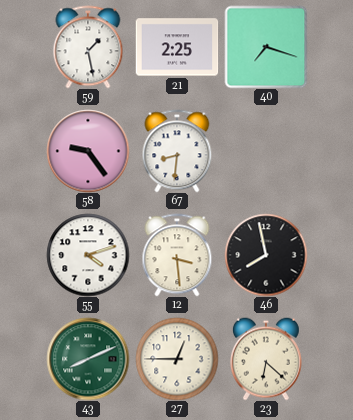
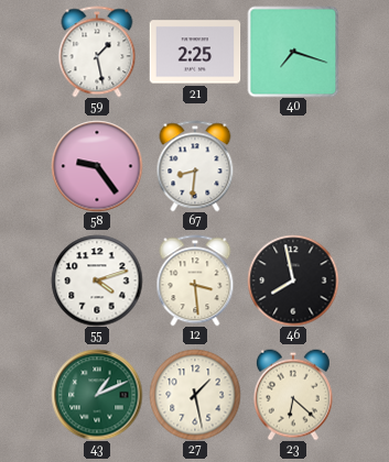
43: 8:11 -> 1:11
27: 12:45 -> 1:28
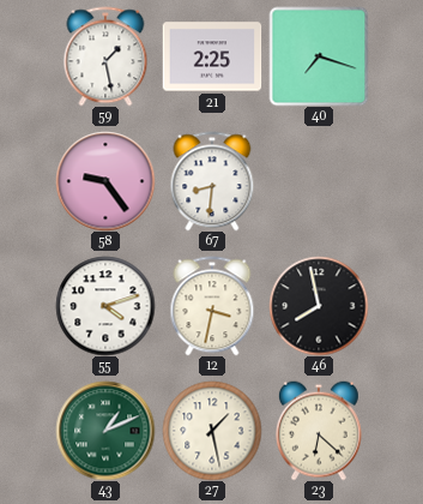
12: 3:29 -> 3:32
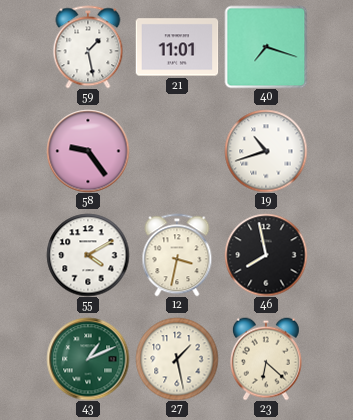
21: 2:25 -> 11:01
67: 8:31 -> none
19: none -> 10:42
55: 4:12 -> 4:10
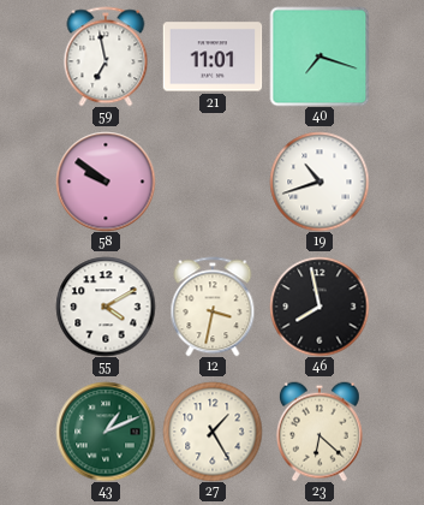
59: 1:28 -> 6:58
58: 9:24 -> 9:51
27: 1:28 -> 1:25
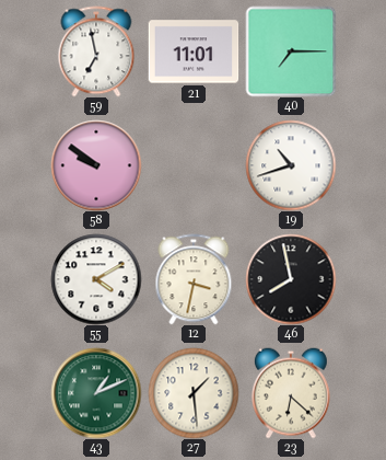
40: 7:18 -> 7:15
27: 1:25 -> 1:29
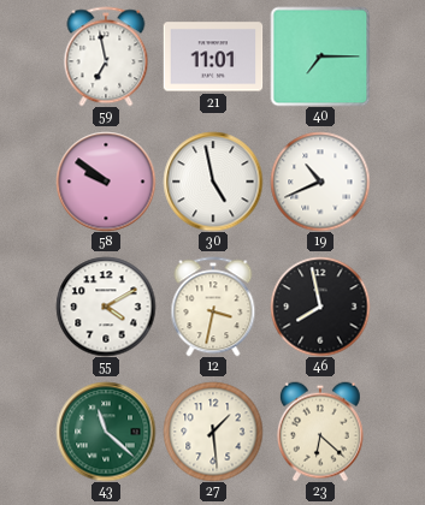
30: none -> 4:58
19: 10:42 -> 10:41
43: 1:11 -> 11:22
